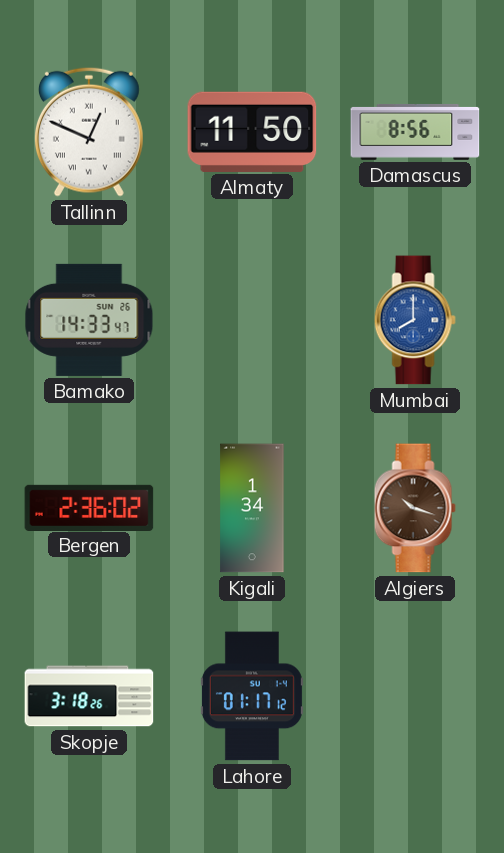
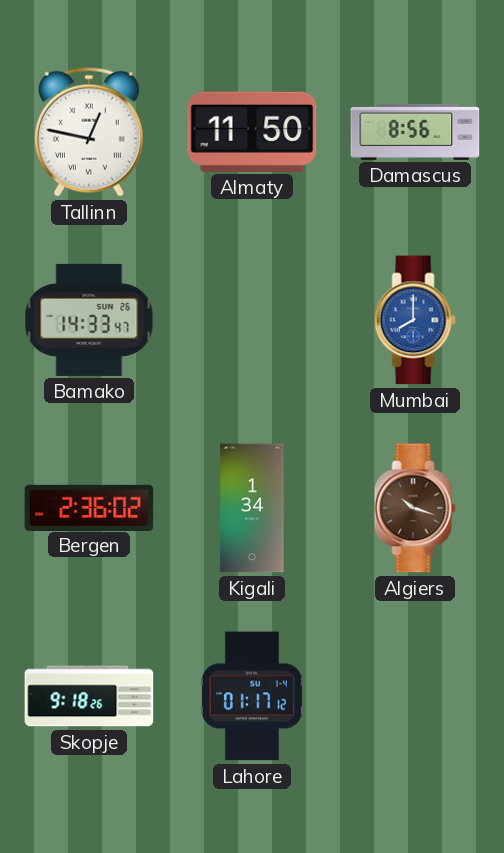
Tallinn: 12:49 -> 12:47
Skopje: 3:18 -> 9:18
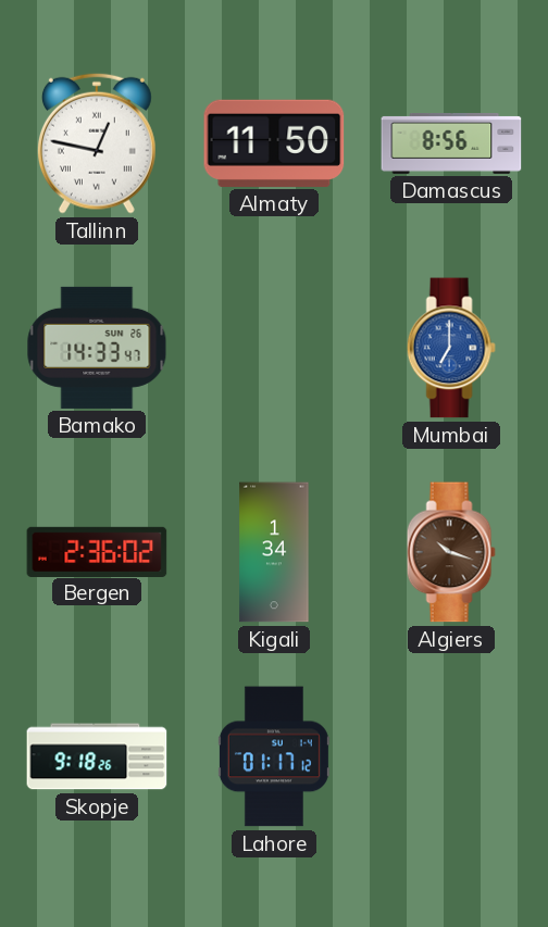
Mumbai: 8:00 -> 7:00
